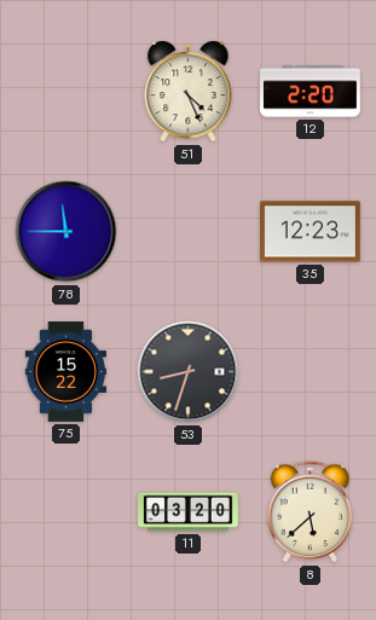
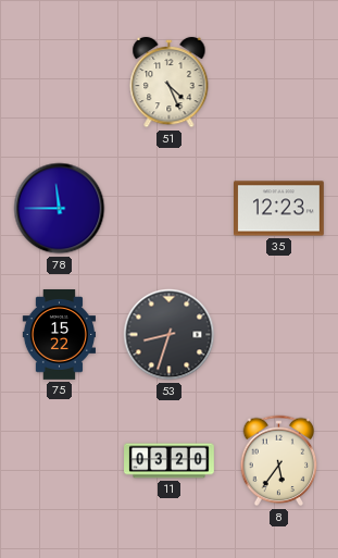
12: 2:20 -> none
8: 5:38 -> 5:36
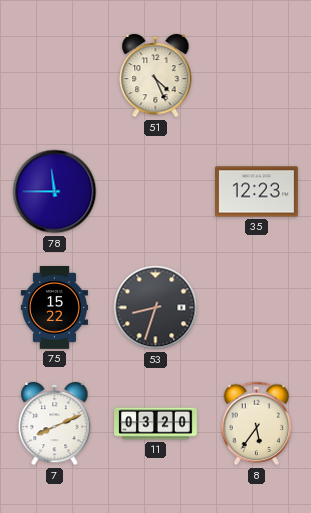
7: none -> 8:11
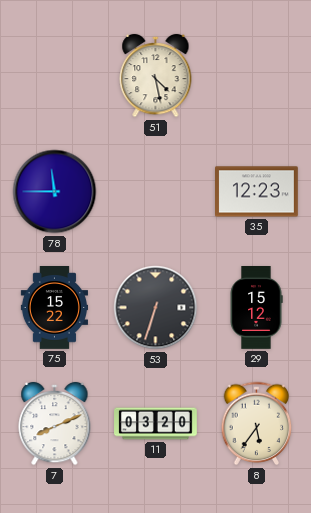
51: 4:26 -> 4:28
53: 8:33 -> 6:33
29: none -> 15:12
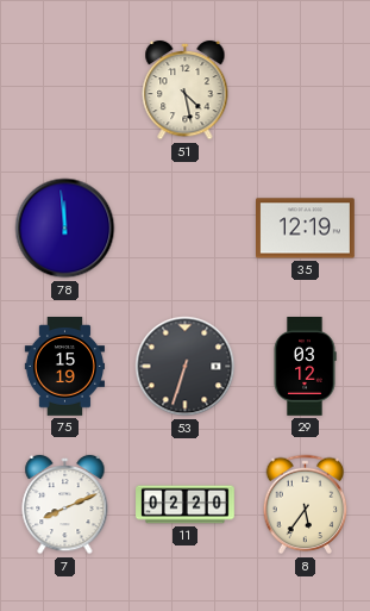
78: 11:45 -> 11:59
35: 12:23 -> 12:19
75: 15:22 -> 15:19
29: 15:12 -> 03:12
11: 03:20 -> 02:20
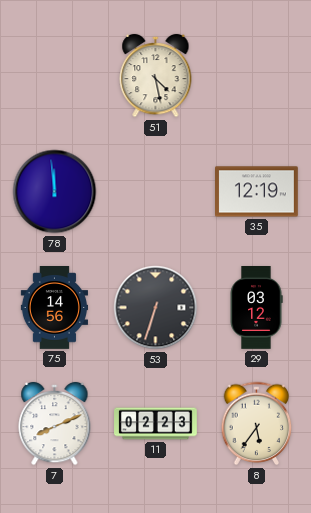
75: 15:19 -> 14:56
11: 02:20 -> 02:23
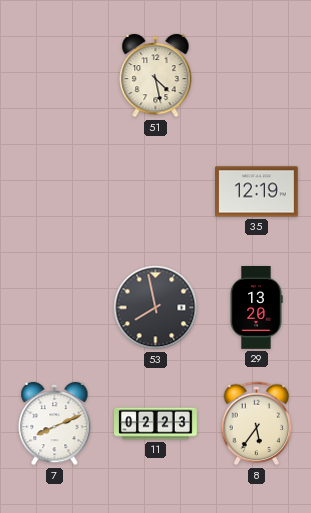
78: 11:59 -> none
75: 14:56 -> none
53: 6:33 -> 7:58
29: 03:12 -> 13:20
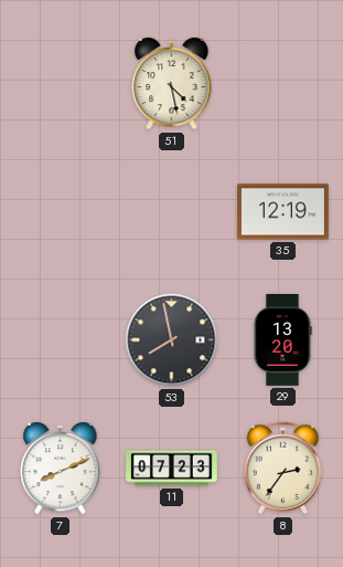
11: 02:23 -> 07:23
8: 5:36 -> 2:36
